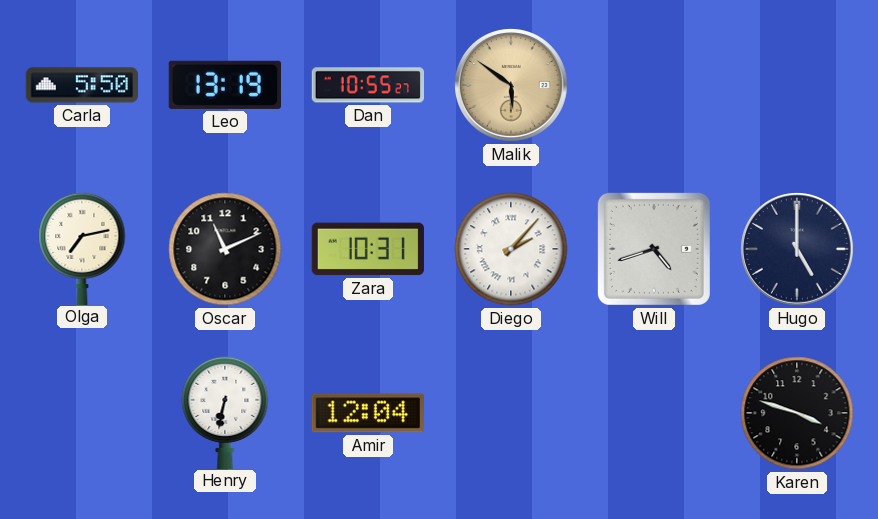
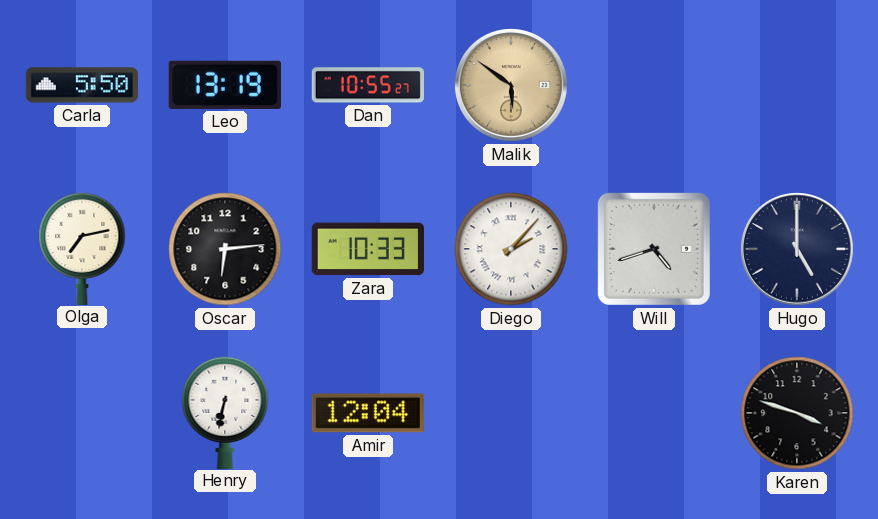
Oscar: 11:11 -> 6:14
Zara: 10:31 -> 10:33
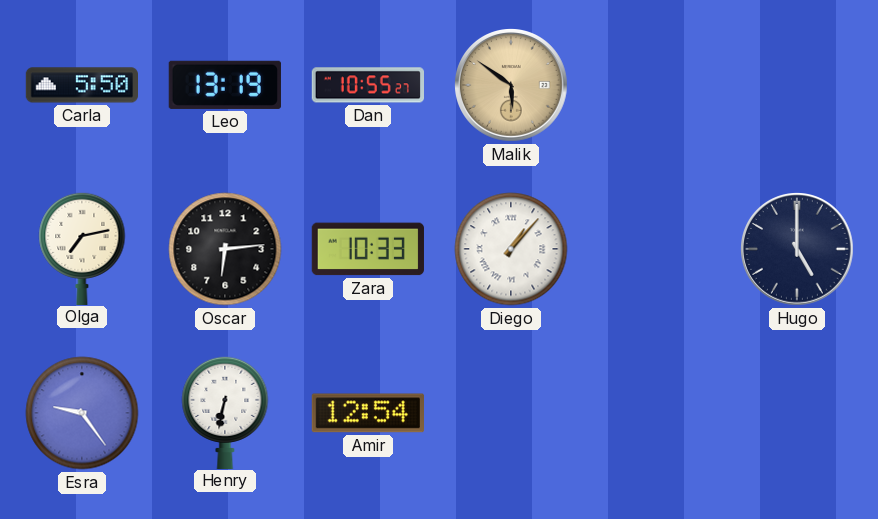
Diego: 2:07 -> 1:07
Will: 4:42 -> none
Esra: none -> 9:24
Amir: 12:04 -> 12:54
Karen: 3:48 -> none
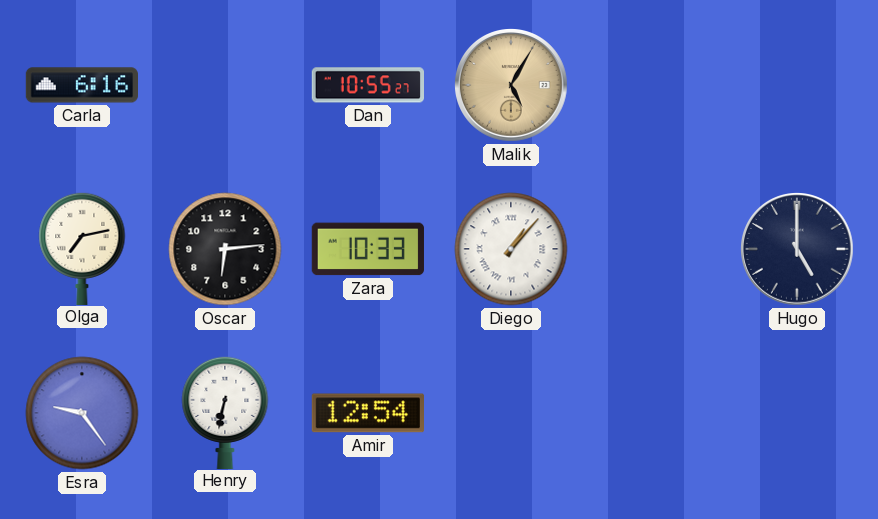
Carla: 5:50 -> 6:16
Leo: 13:19 -> none
Malik: 5:51 -> 5:05
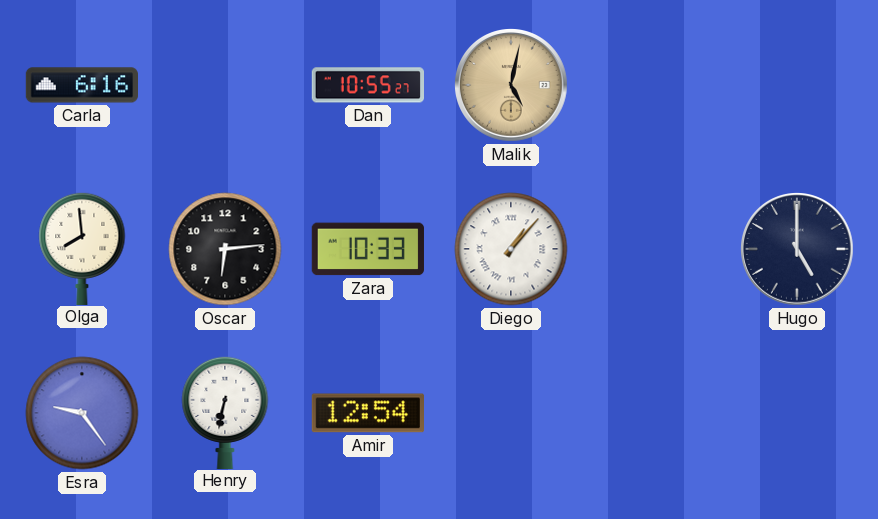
Malik: 5:05 -> 5:02
Olga: 7:13 -> 7:59
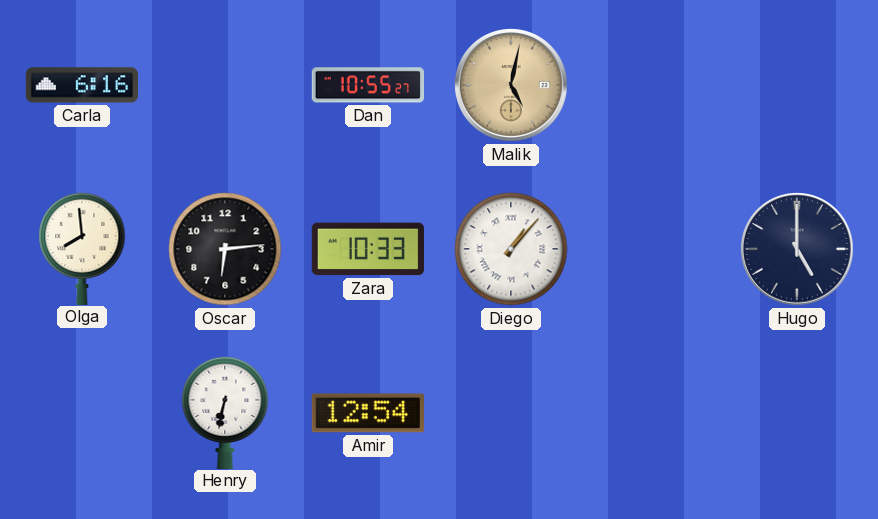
Esra: 9:24 -> none
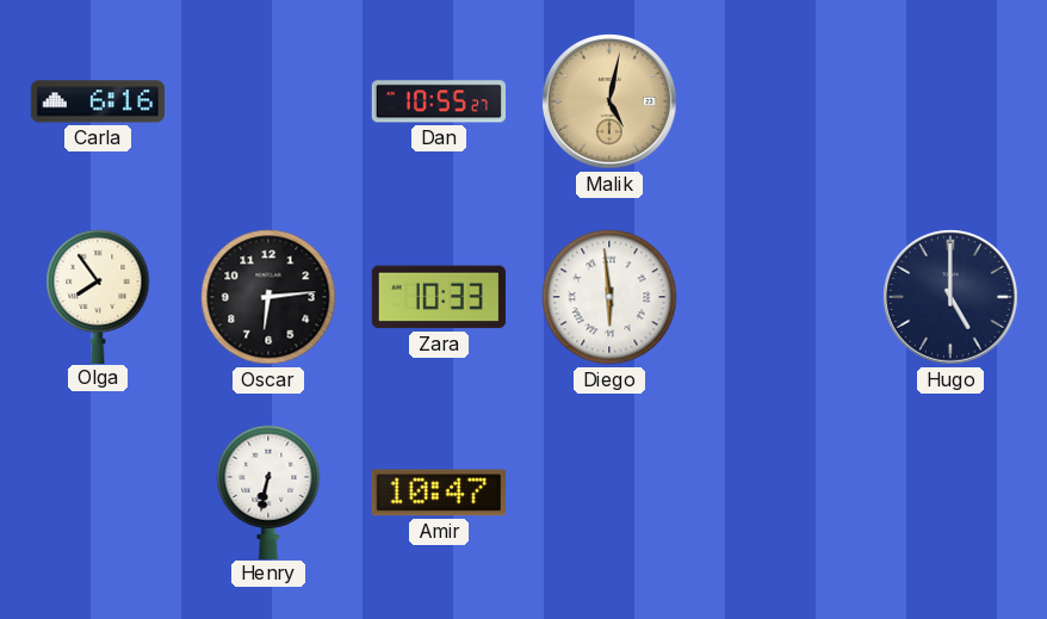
Olga: 7:59 -> 7:54
Diego: 1:07 -> 5:59
Amir: 12:54 -> 10:47
